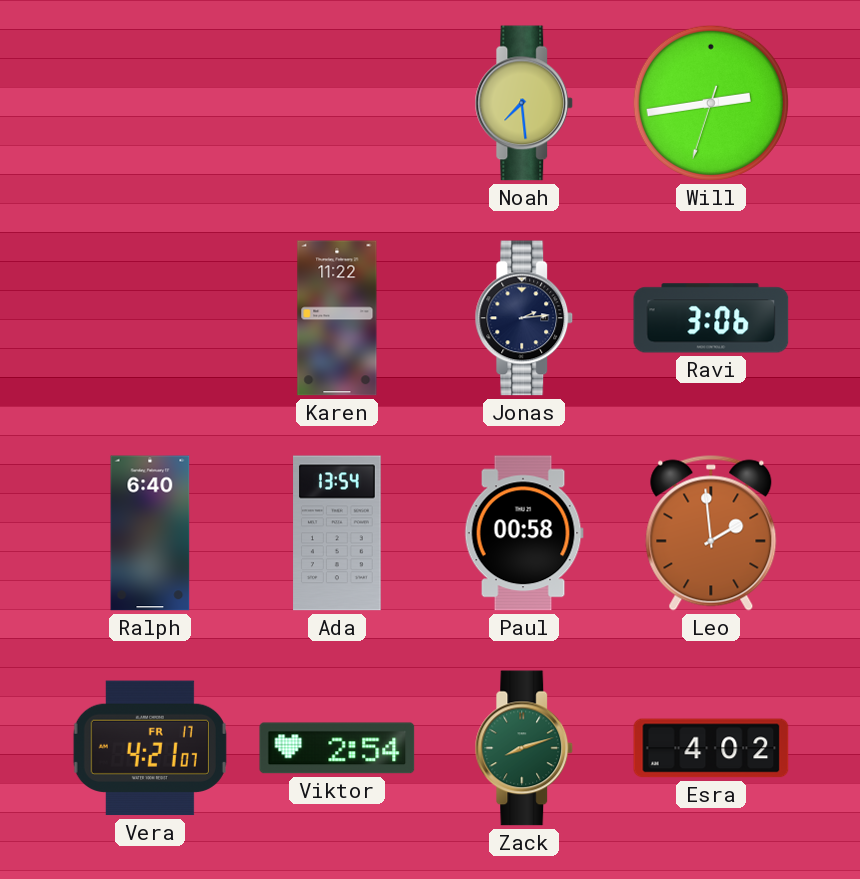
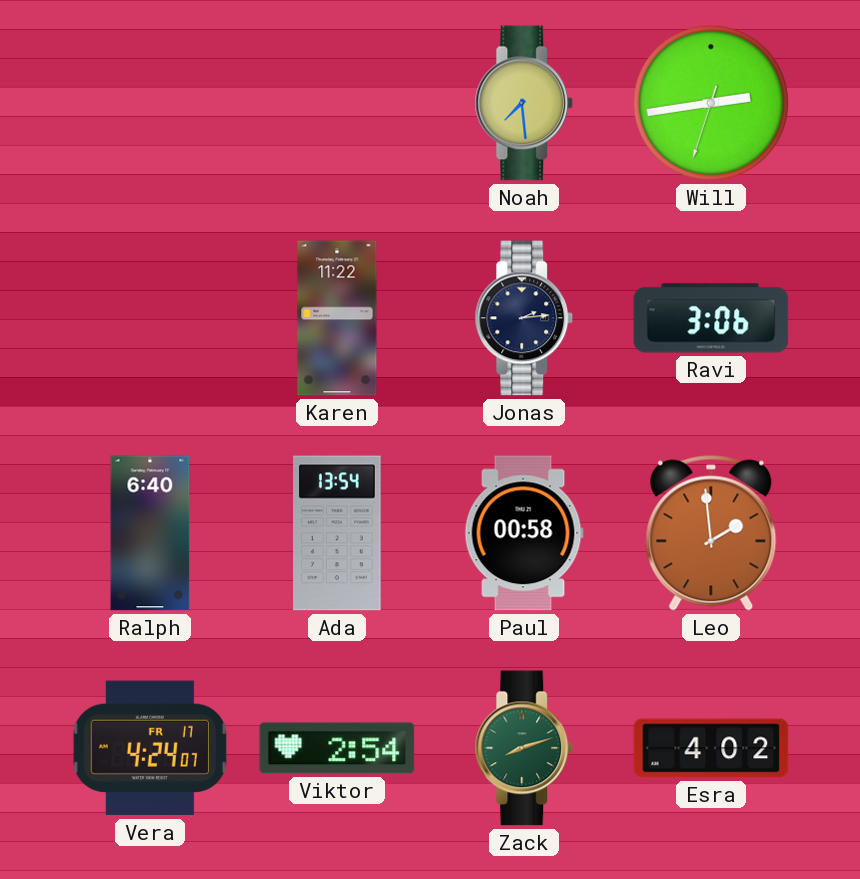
Vera: 4:21 -> 4:24
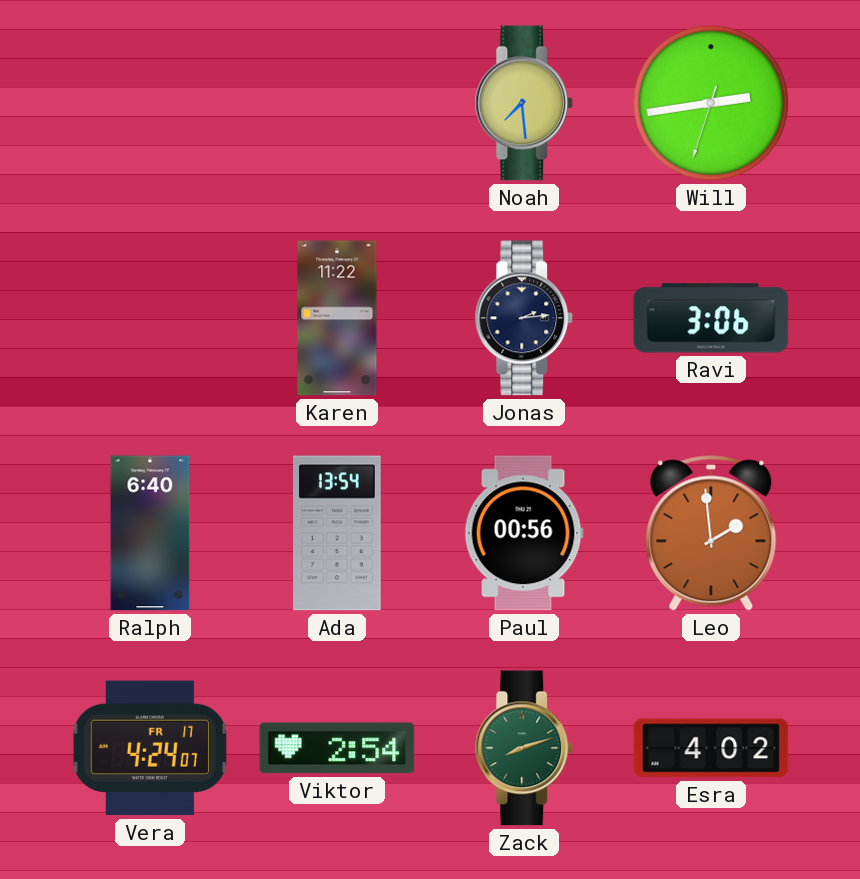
Paul: 00:58 -> 00:56
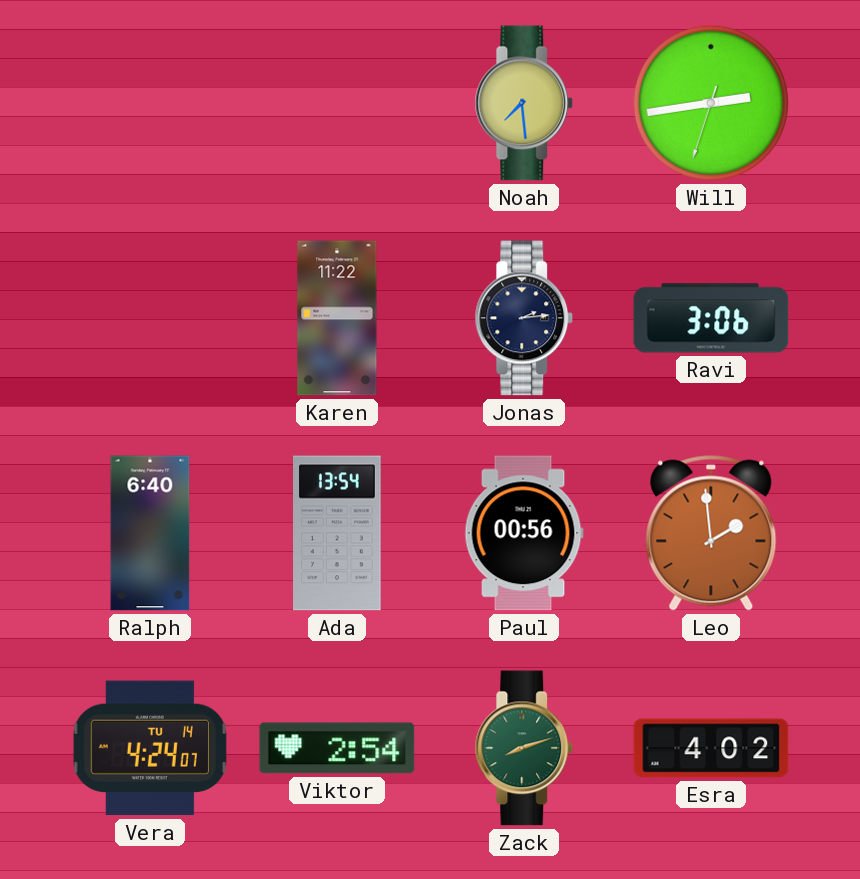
Vera date: FR 17 -> TU 14
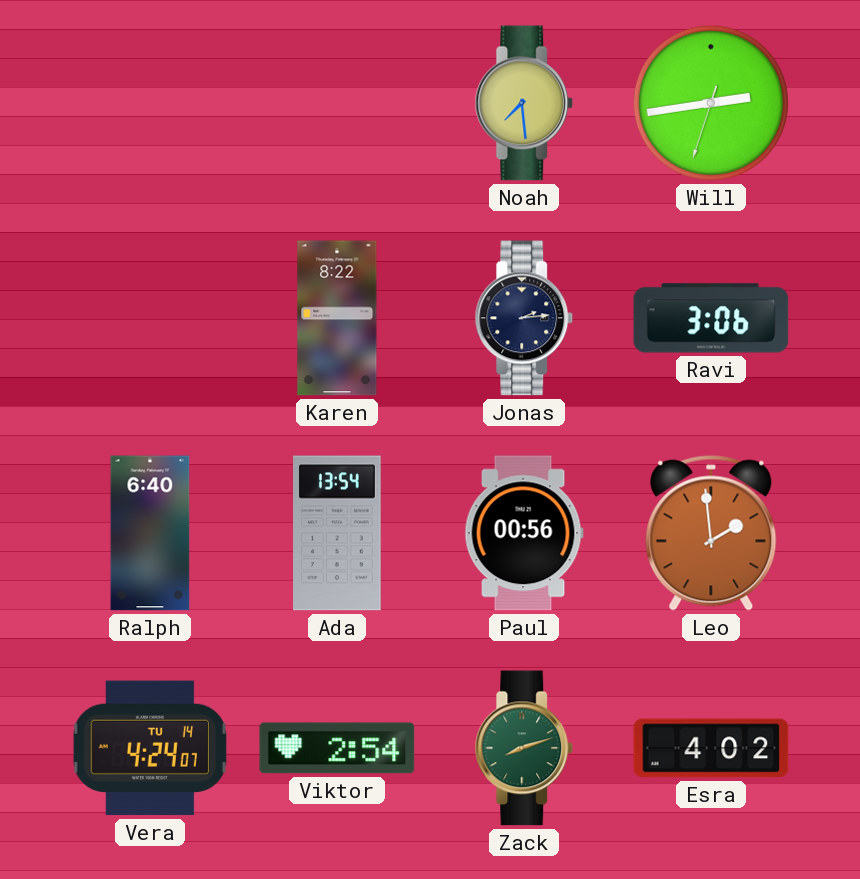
Karen: 11:22 -> 8:22
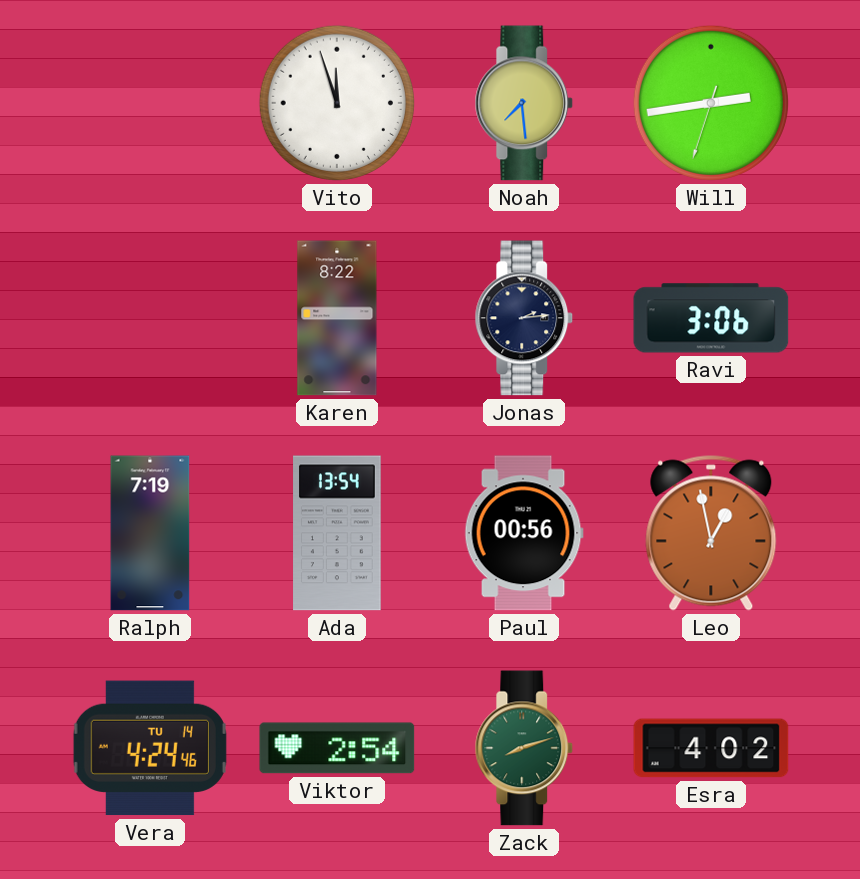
Vito: none -> 11:57
Ralph: 6:40 -> 7:19
Leo: 1:59 -> 12:58
Vera: 4:24:07 -> 4:24:46
